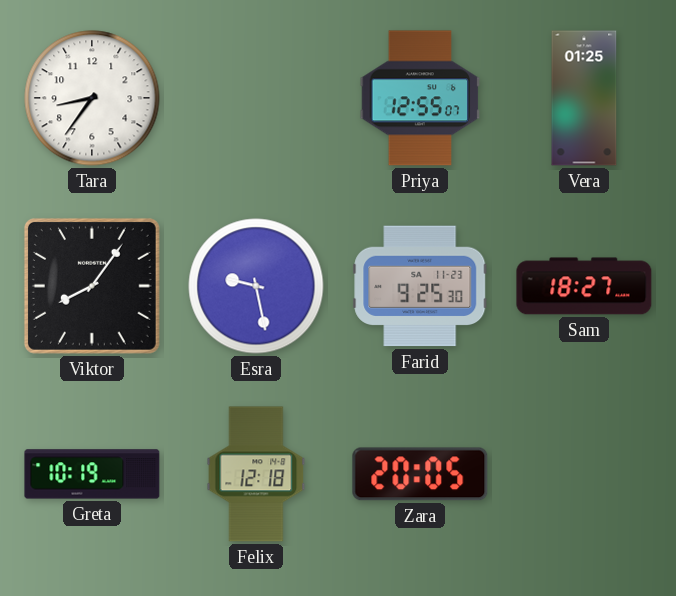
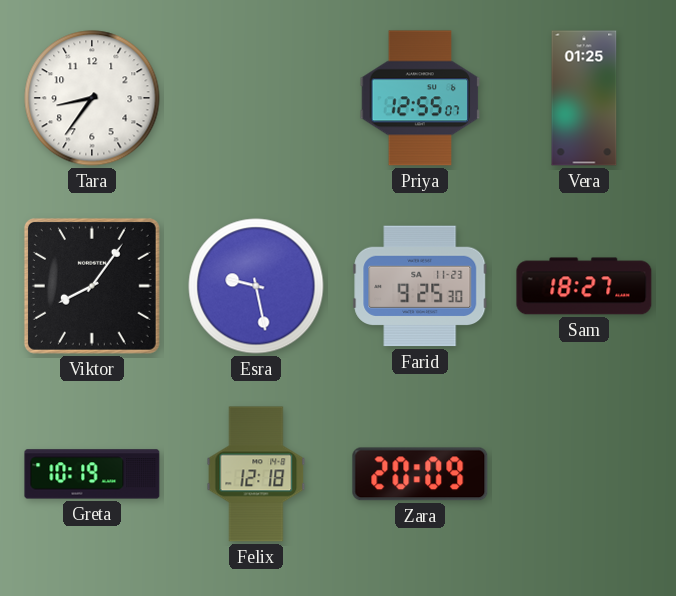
Zara: 20:05 -> 20:09
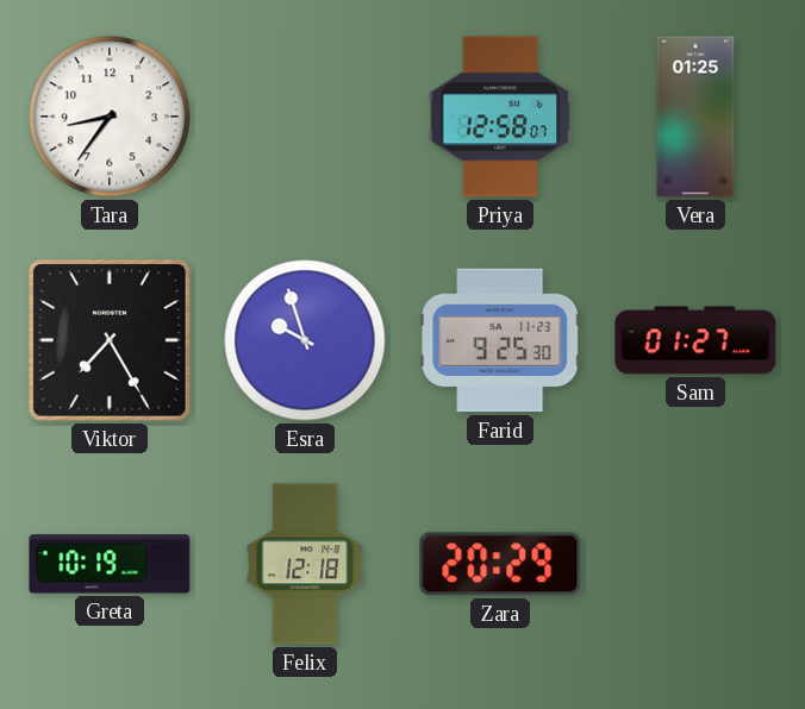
Priya: 12:55 -> 12:58
Viktor: 8:06 -> 7:25
Esra: 9:28 -> 9:57
Sam: 18:27 -> 01:27
Zara: 20:09 -> 20:29
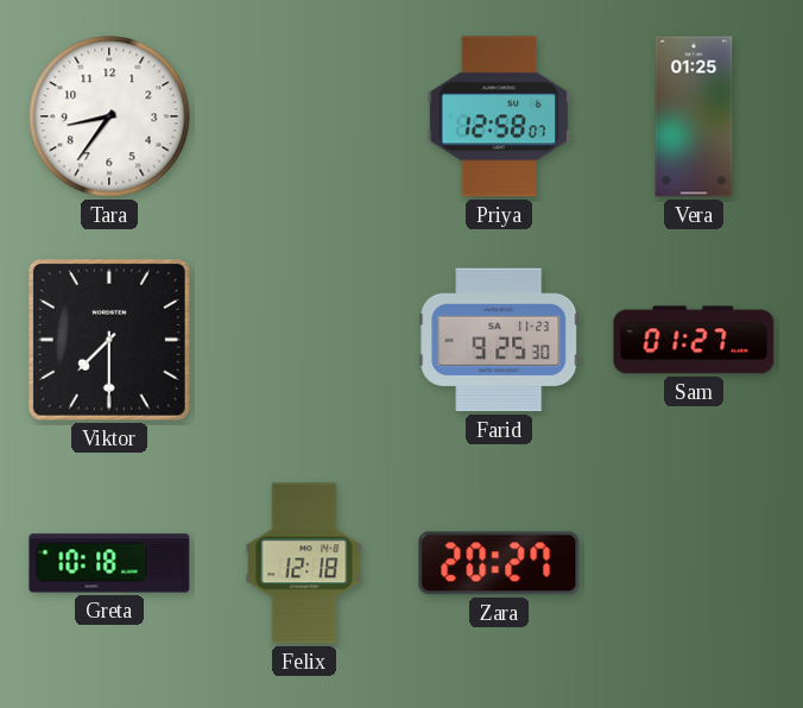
Viktor: 7:25 -> 7:30
Esra: 9:57 -> none
Greta: 10:19 -> 10:18
Zara: 20:29 -> 20:27
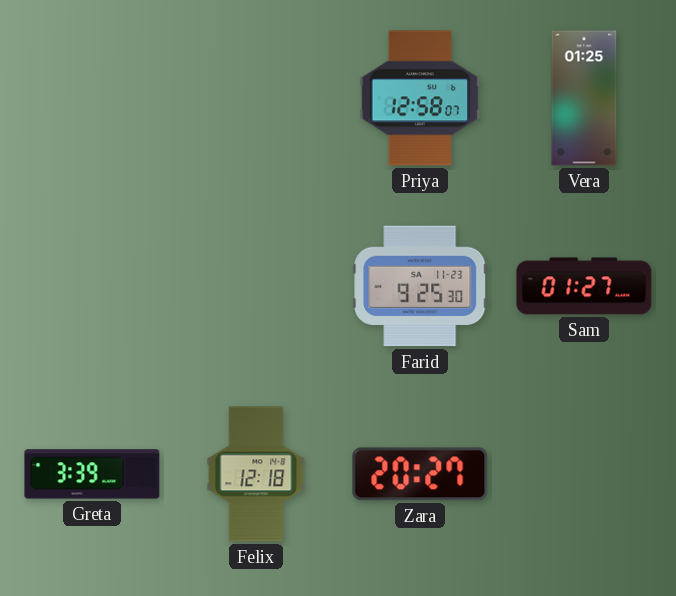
Tara: 8:36 -> none
Viktor: 7:30 -> none
Greta: 10:18 -> 3:39
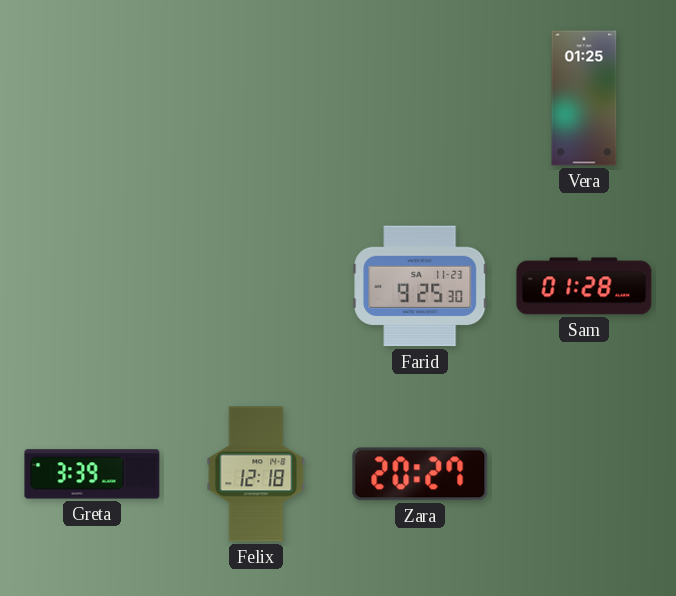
Priya: 12:58 -> none
Sam: 01:27 -> 01:28
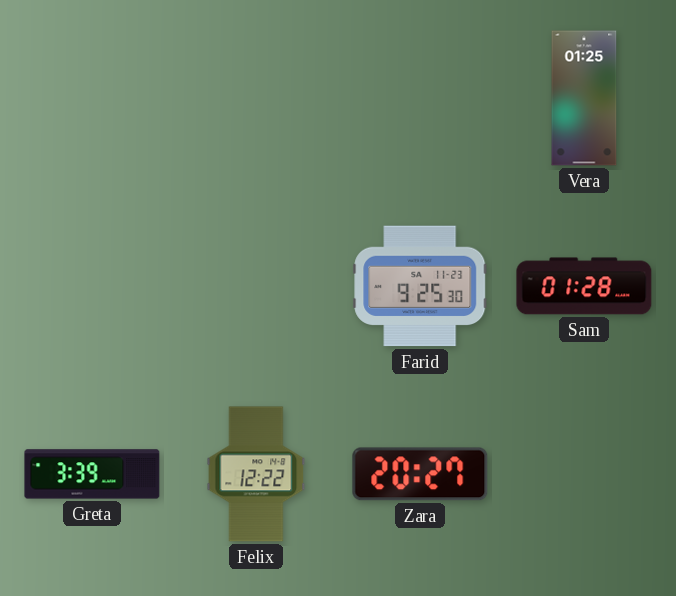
Felix: 12:18 -> 12:22
